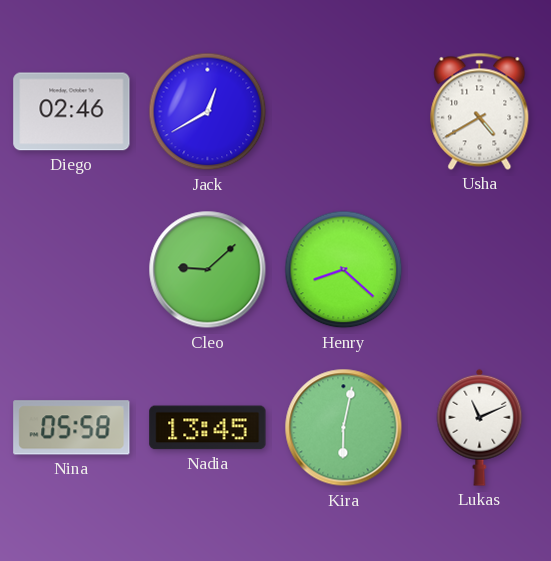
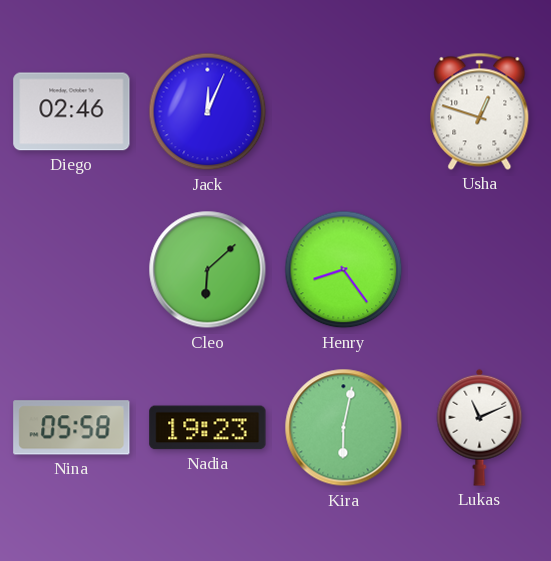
Jack: 12:40 -> 12:04
Usha: 4:40 -> 12:48
Cleo: 9:08 -> 6:08
Henry: 8:22 -> 8:24
Nadia: 13:45 -> 19:23
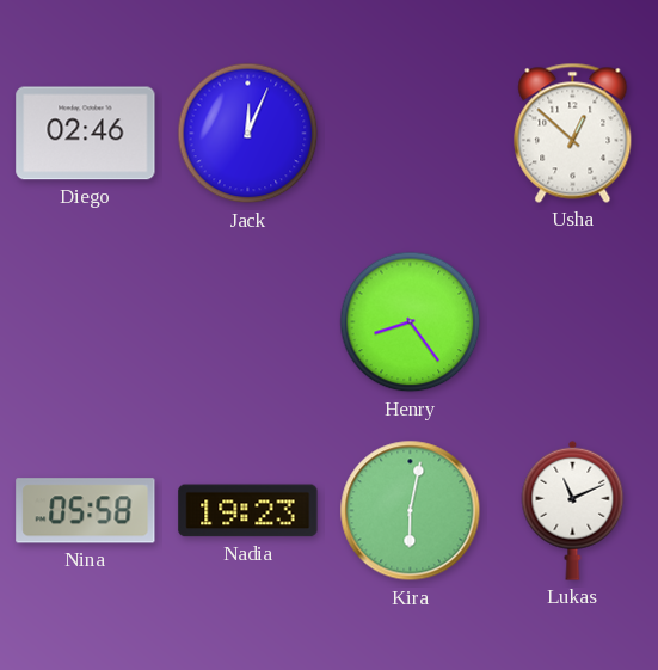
Usha: 12:48 -> 12:52
Cleo: 6:08 -> none
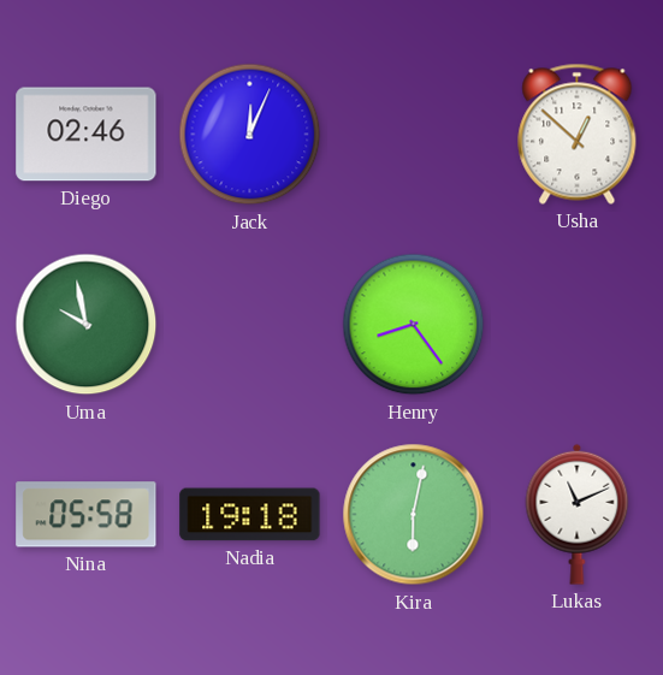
Uma: none -> 9:58
Nadia: 19:23 -> 19:18
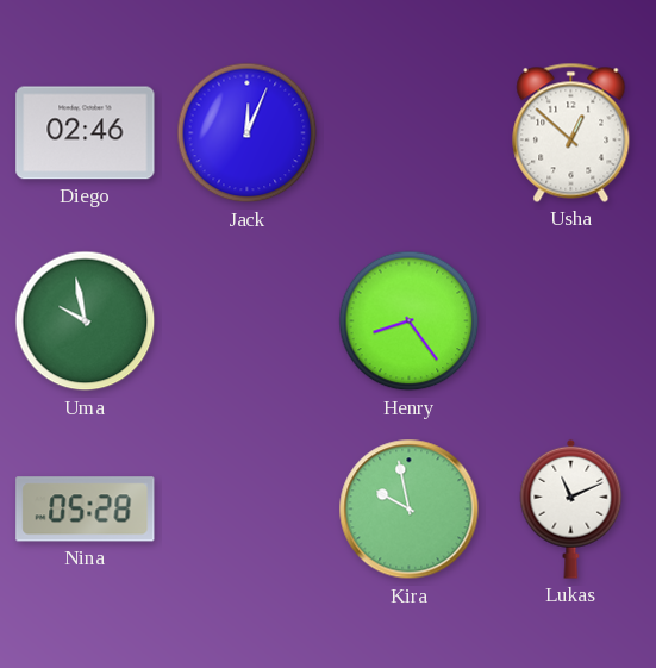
Nina: 05:58 -> 05:28
Nadia: 19:18 -> none
Kira: 6:02 -> 9:58
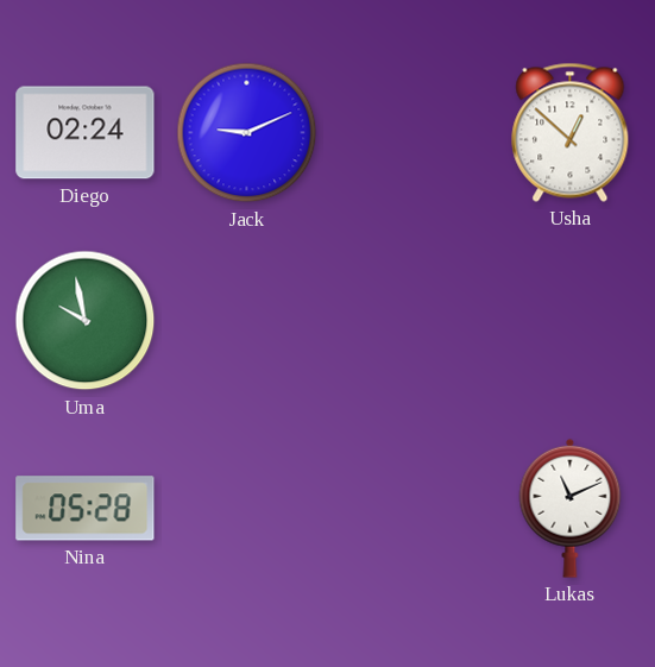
Diego: 02:46 -> 02:24
Jack: 12:04 -> 9:11
Henry: 8:24 -> none
Kira: 9:58 -> none
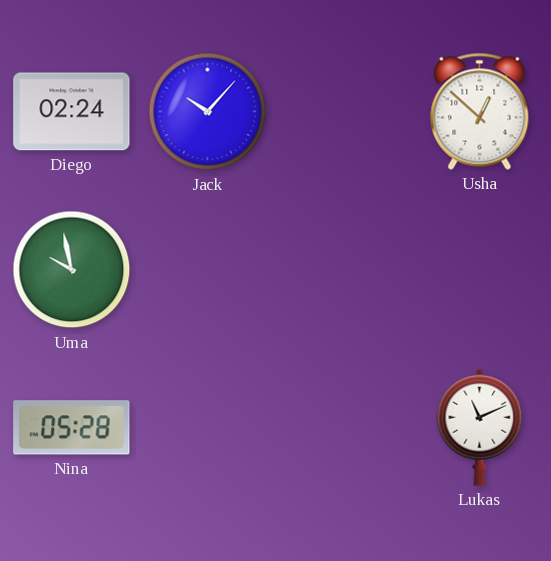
Jack: 9:11 -> 10:07
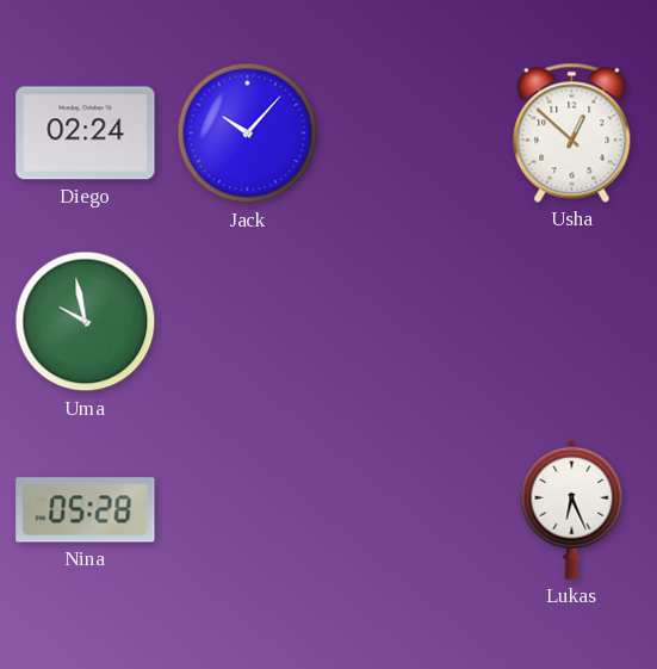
Lukas: 11:11 -> 6:26
